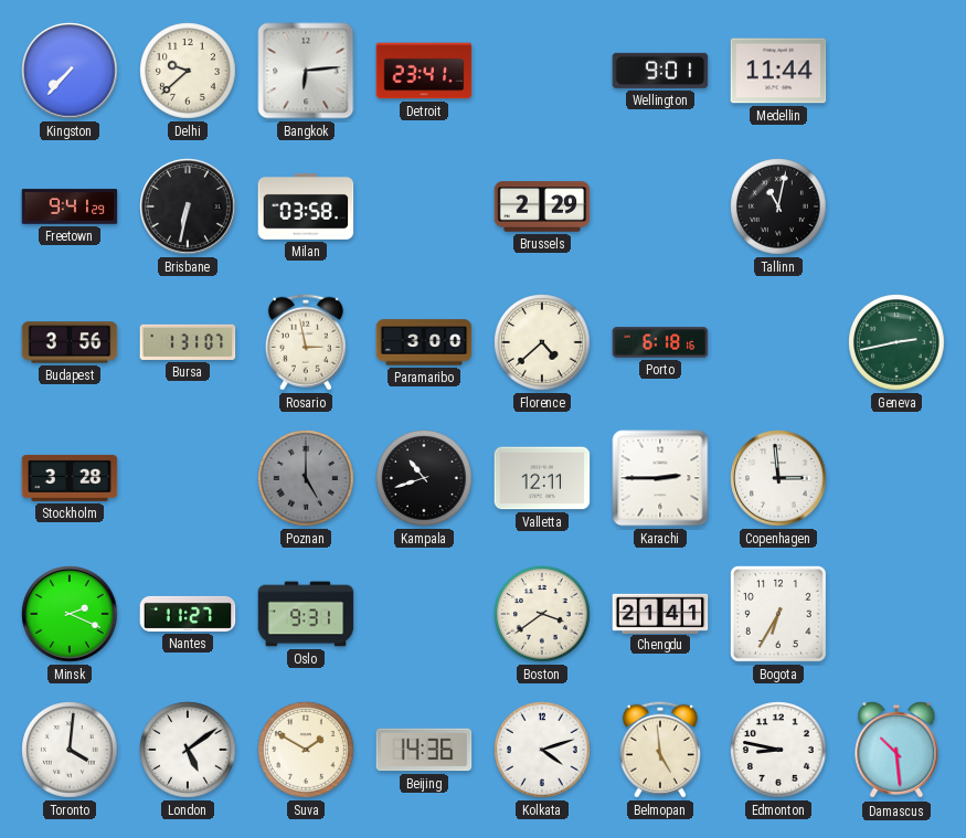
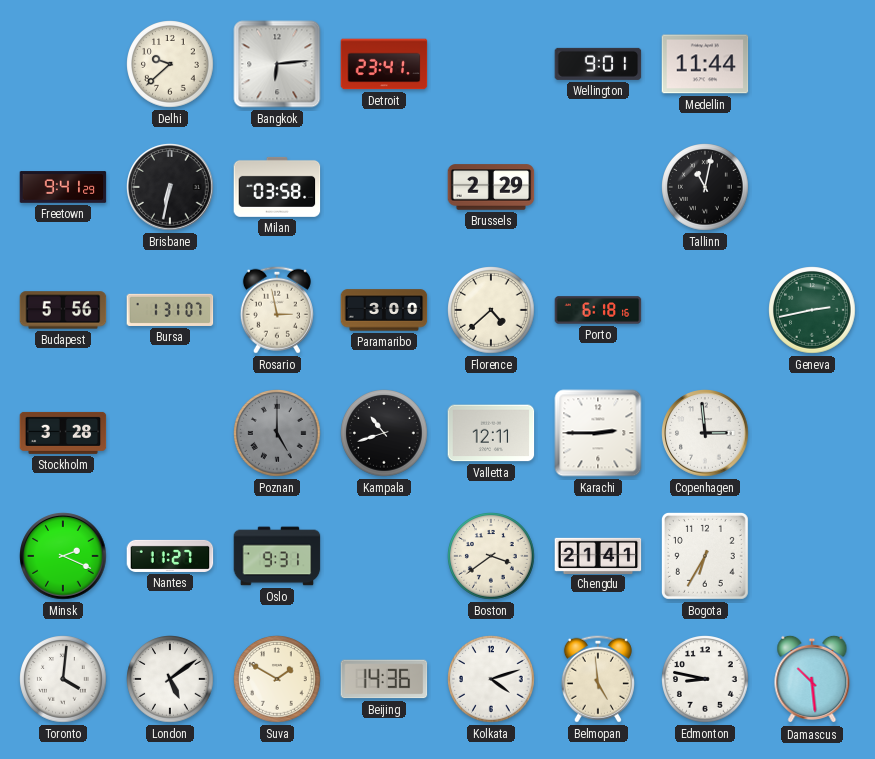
Kingston: 7:37 -> none
Budapest: 3:56 -> 5:56
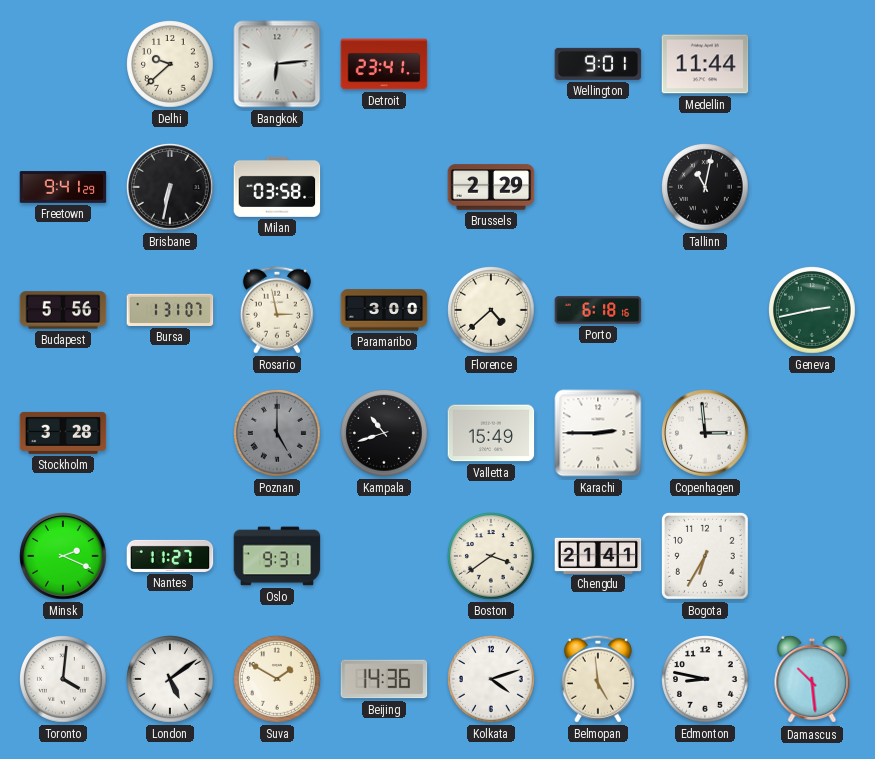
Valletta: 12:11 -> 15:49
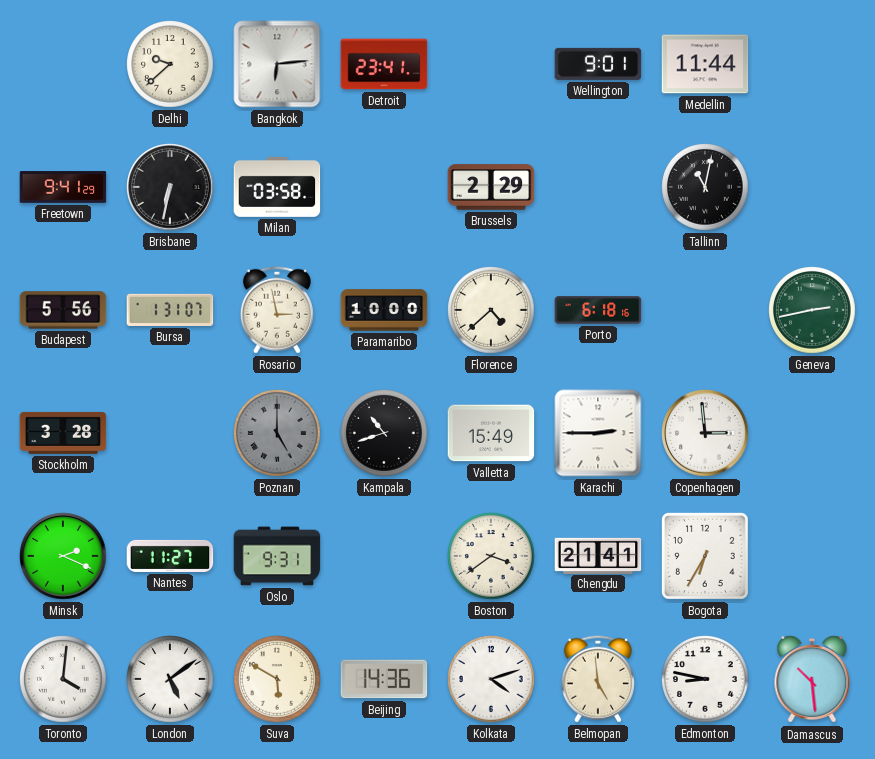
Paramaribo: 3:00 -> 10:00
Suva: 1:50 -> 5:50
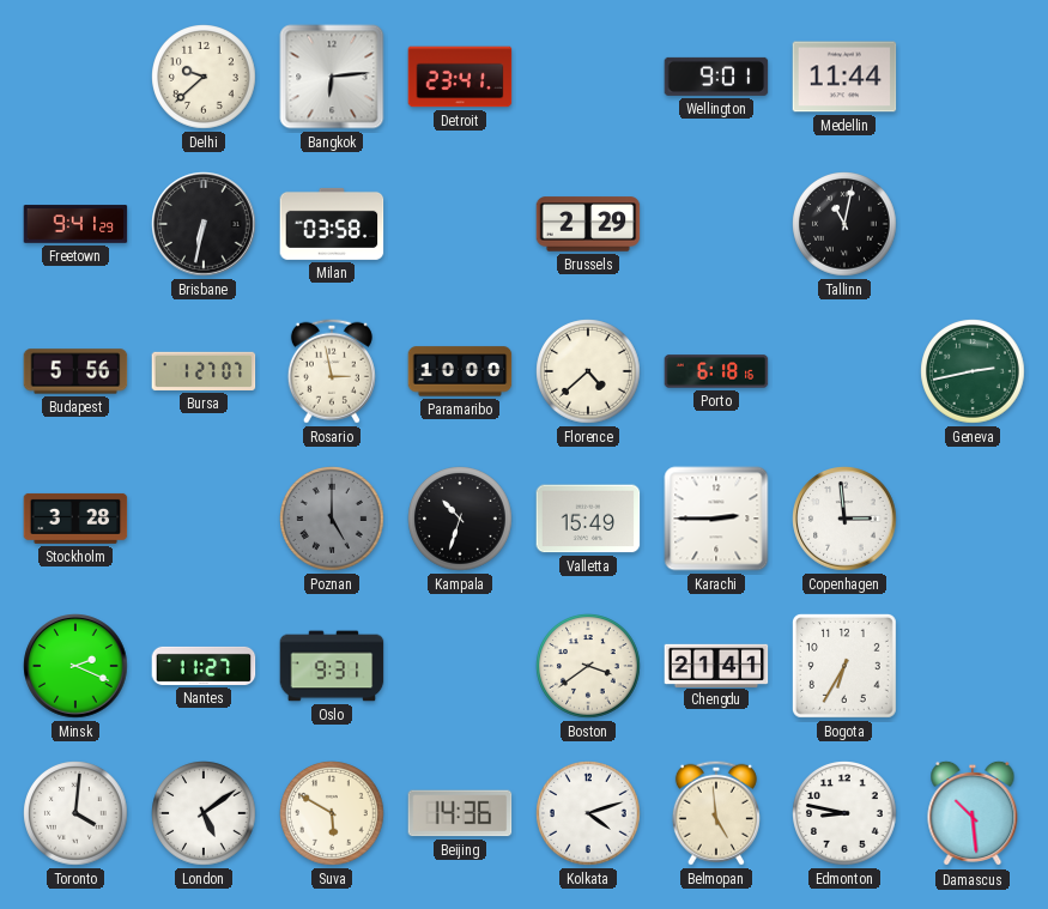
Bursa: 1:31 -> 1:27
Kampala: 10:42 -> 10:33
